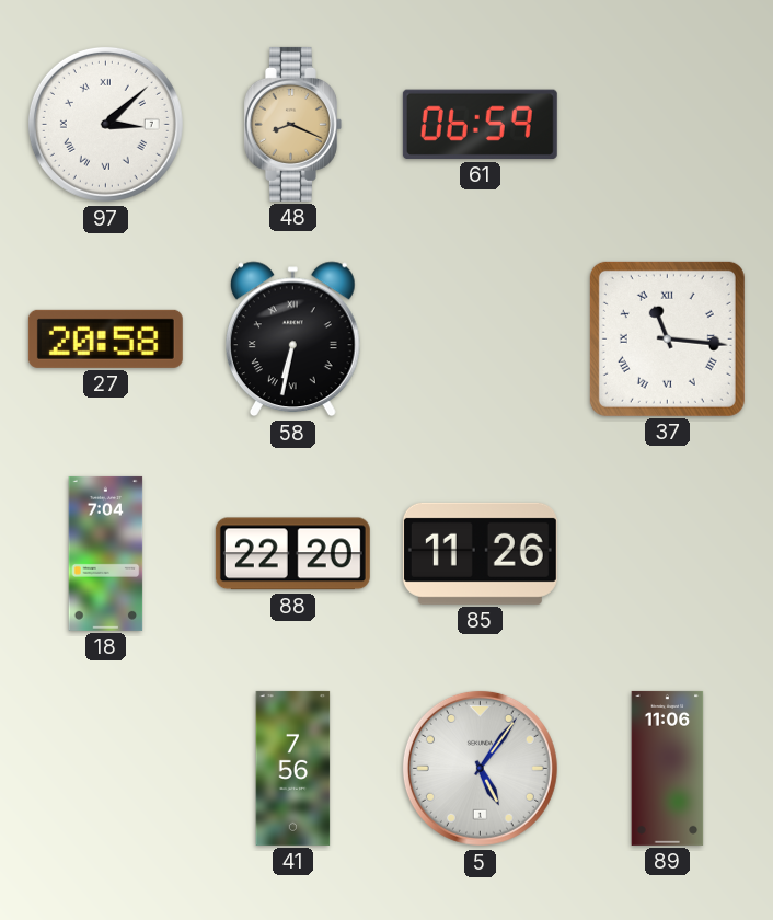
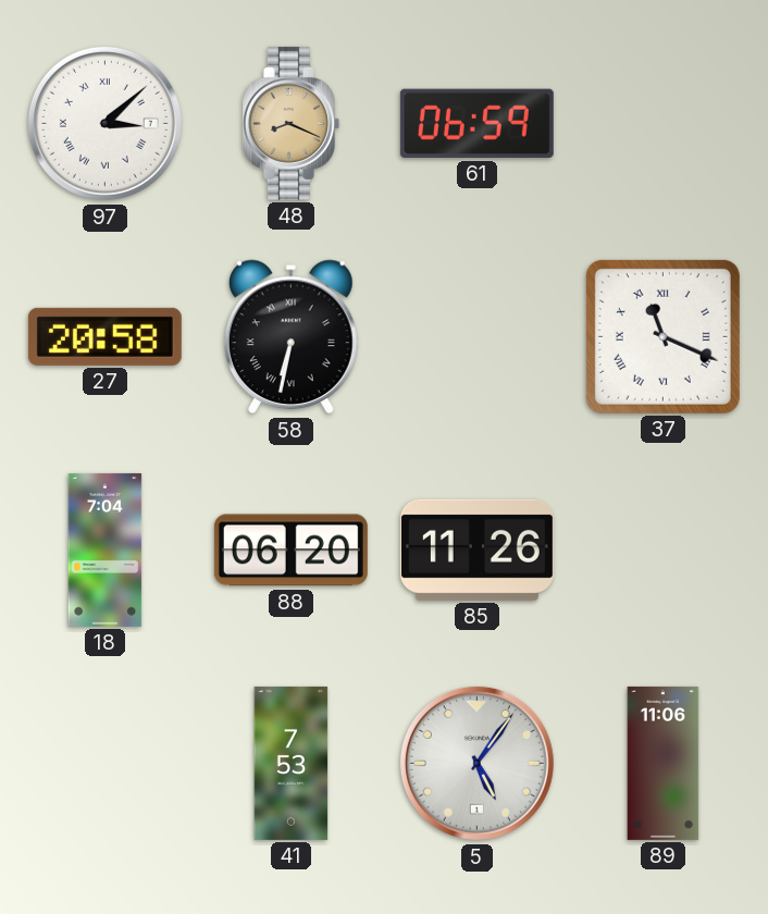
37: 11:16 -> 11:19
88: 22:20 -> 06:20
41: 7:56 -> 7:53
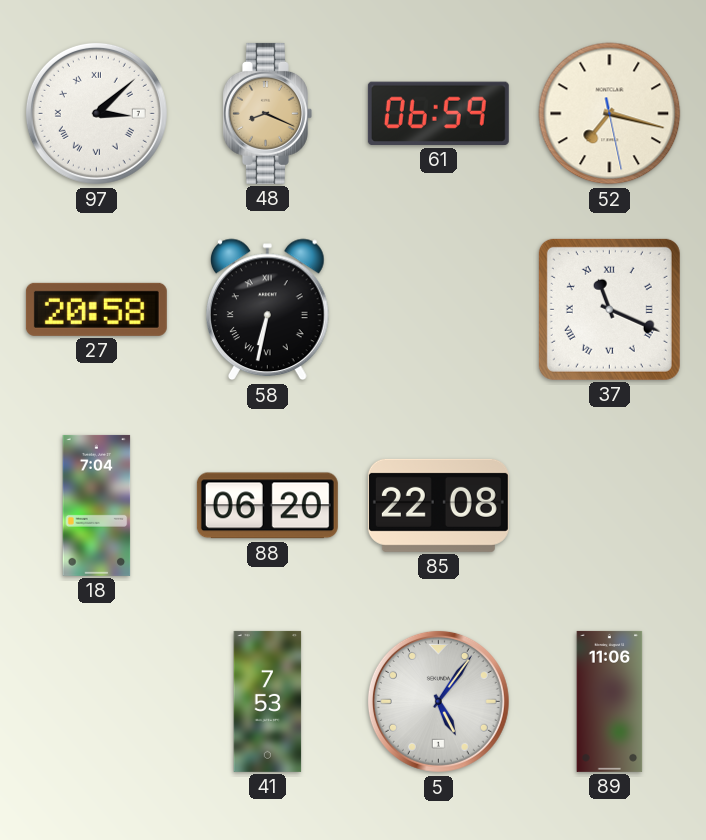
52: none -> 7:17
85: 11:26 -> 22:08
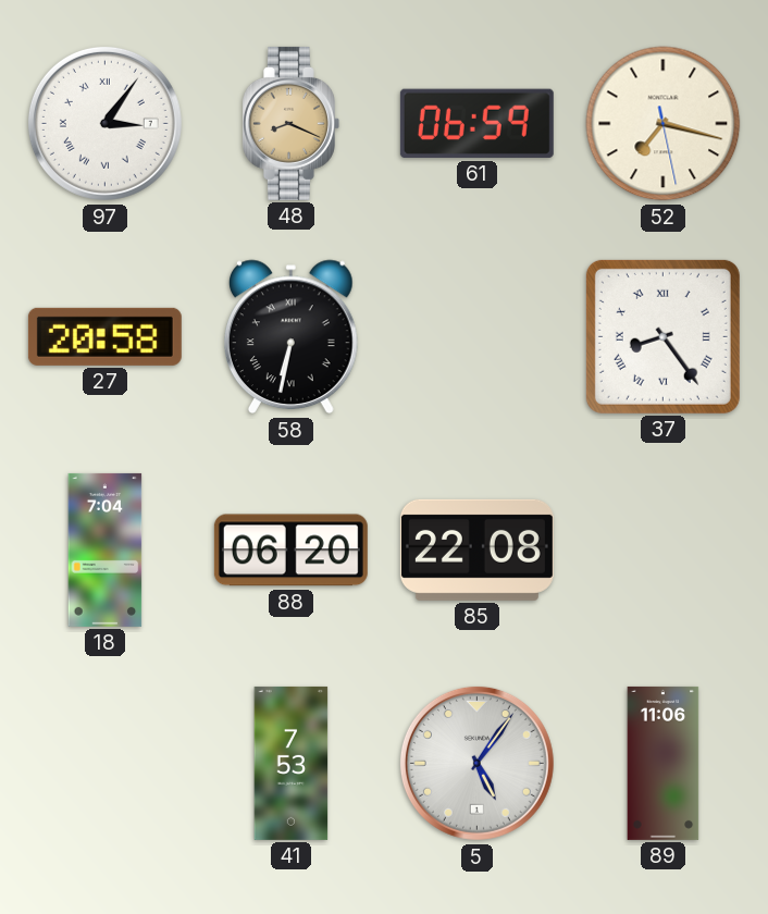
97: 3:08 -> 3:06
37: 11:19 -> 8:24
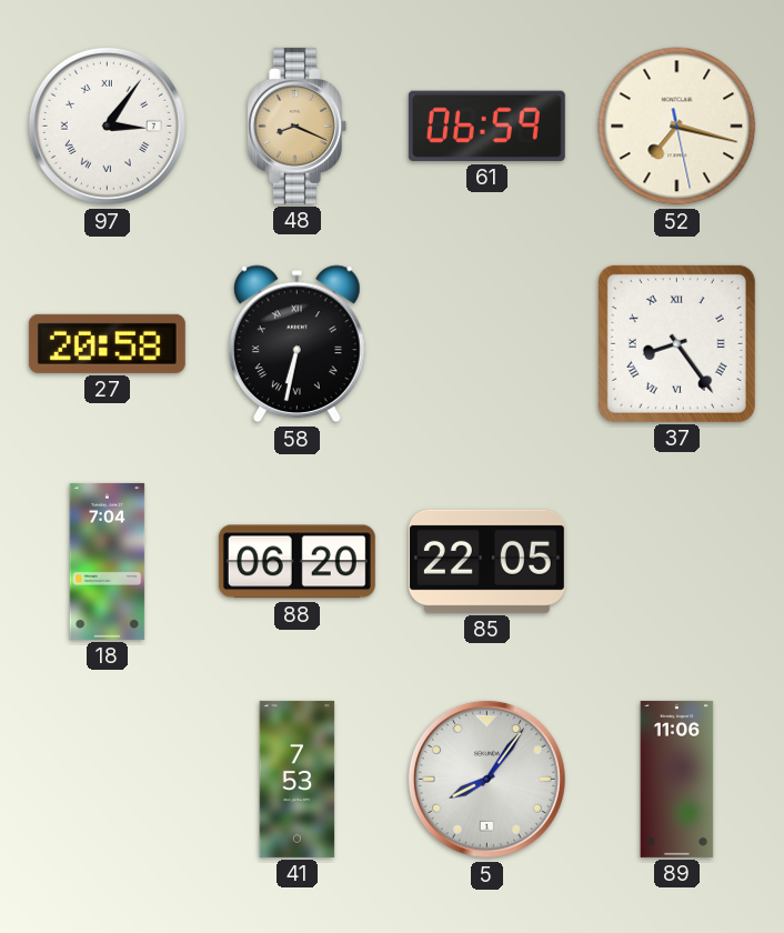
85: 22:08 -> 22:05
5: 5:06 -> 8:06
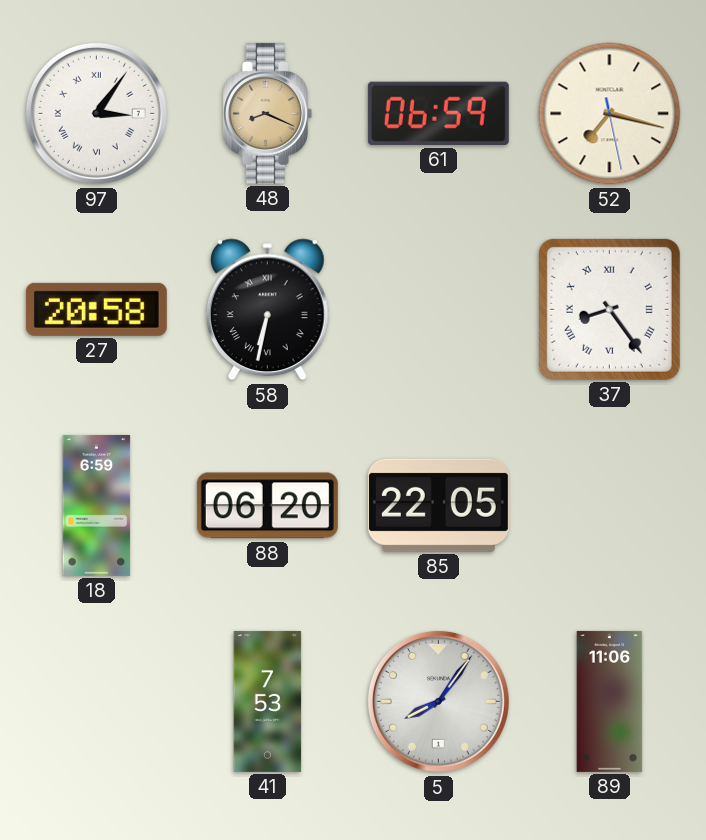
18: 7:04 -> 6:59
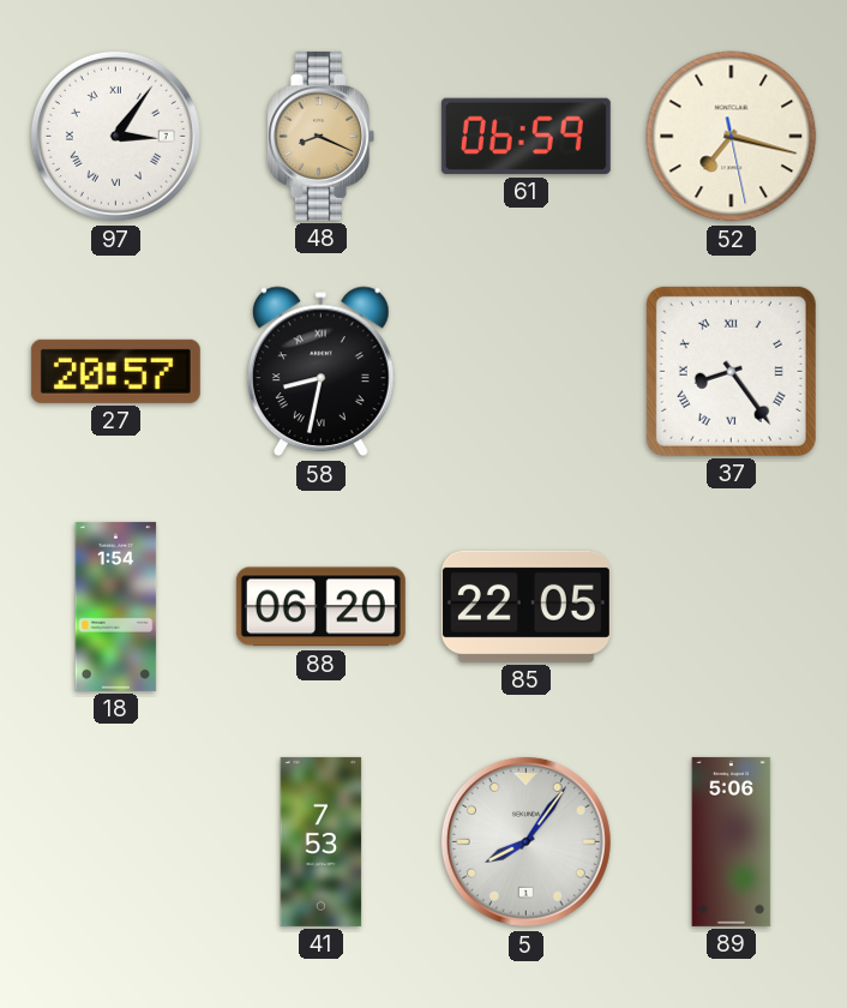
27: 20:58 -> 20:57
58: 6:32 -> 8:32
18: 6:59 -> 1:54
89: 11:06 -> 5:06
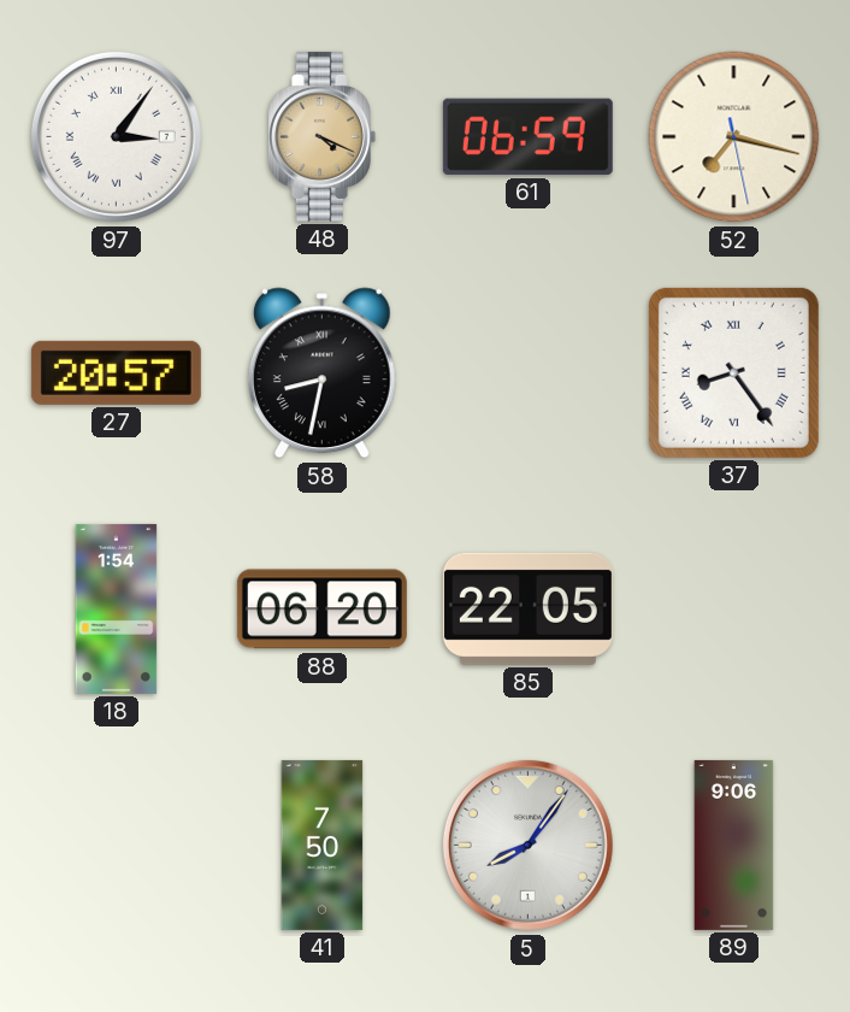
48: 8:19 -> 4:19
41: 7:53 -> 7:50
89: 5:06 -> 9:06
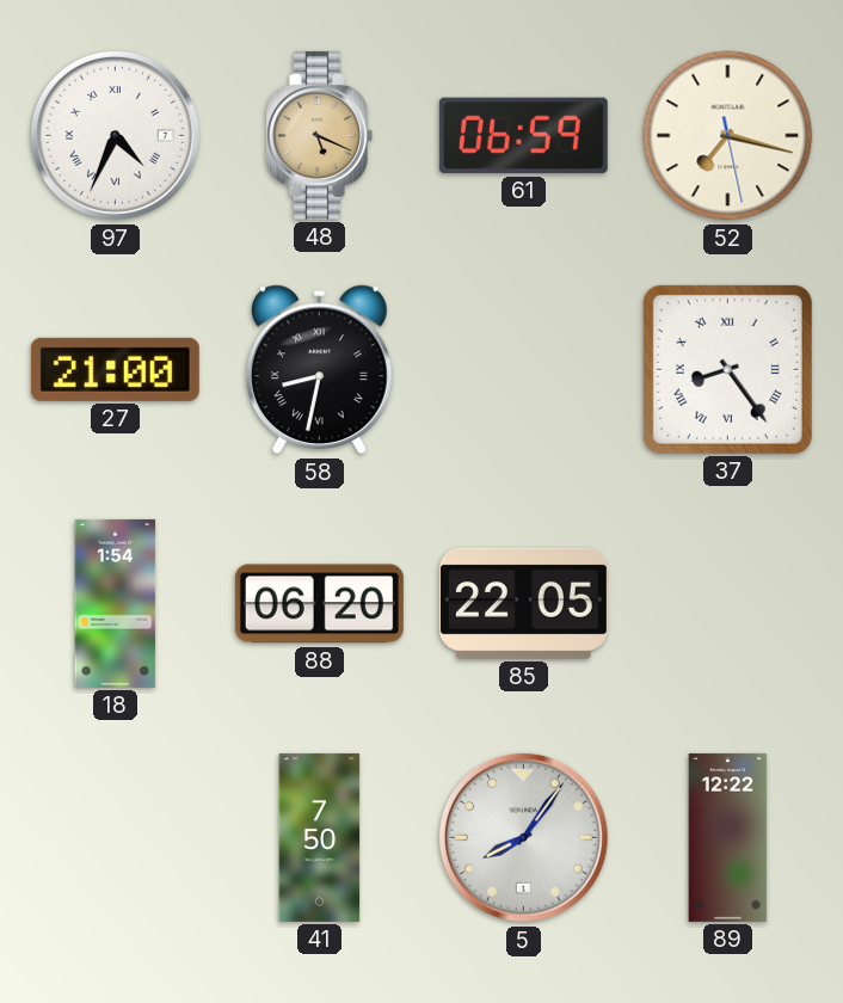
97: 3:06 -> 4:34
48: 4:19 -> 5:19
27: 20:57 -> 21:00
89: 9:06 -> 12:22
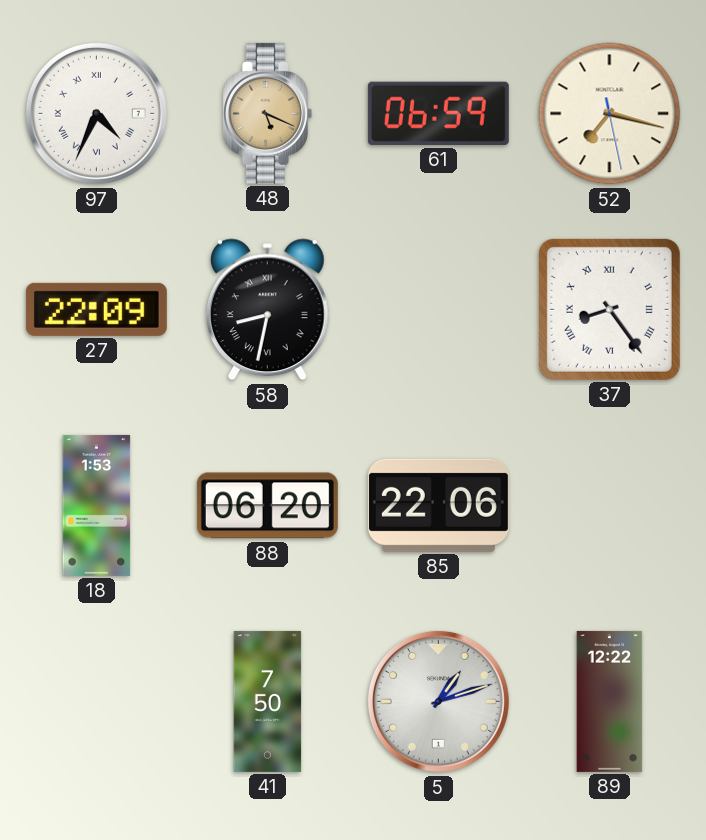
27: 21:00 -> 22:09
18: 1:54 -> 1:53
85: 22:05 -> 22:06
5: 8:06 -> 1:12
